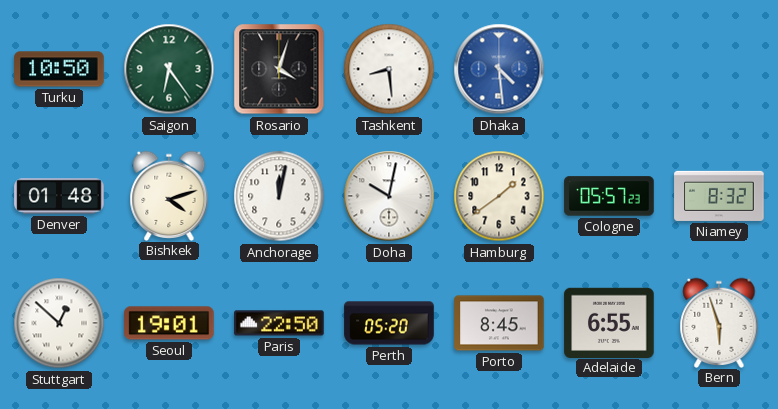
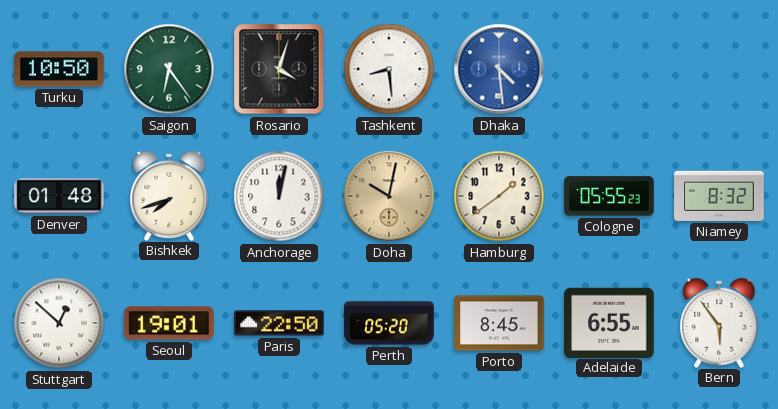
Bishkek: 4:12 -> 7:42
Doha dial: white -> champagne
Cologne: 05:57 -> 05:55
Bern: 5:57 -> 5:54
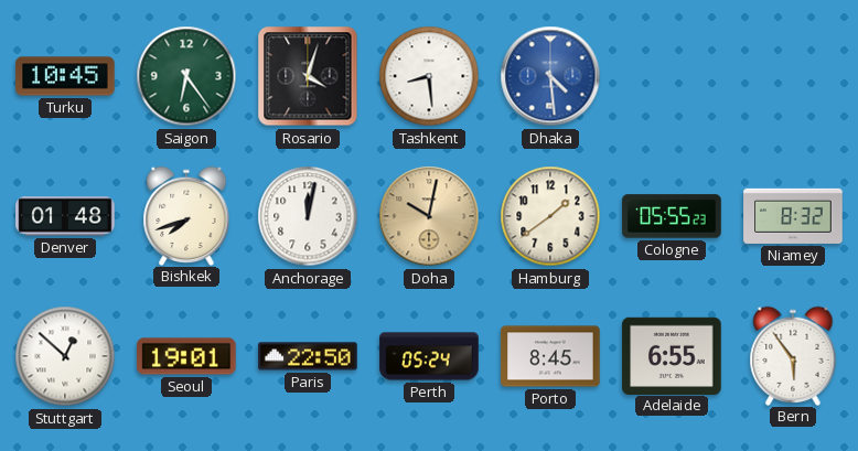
Turku: 10:50 -> 10:45
Perth: 05:20 -> 05:24
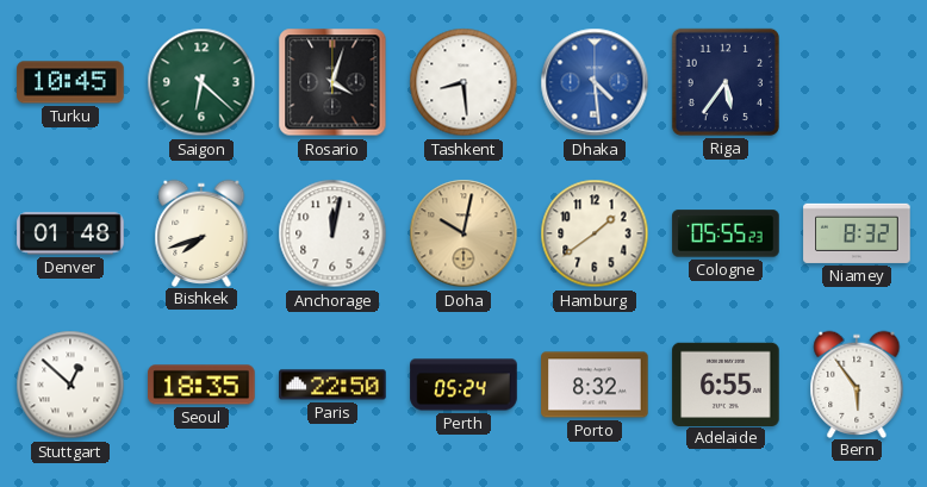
Saigon: 6:24 -> 6:22
Riga: none -> 5:36
Seoul: 19:01 -> 18:35
Porto: 8:45 -> 8:32
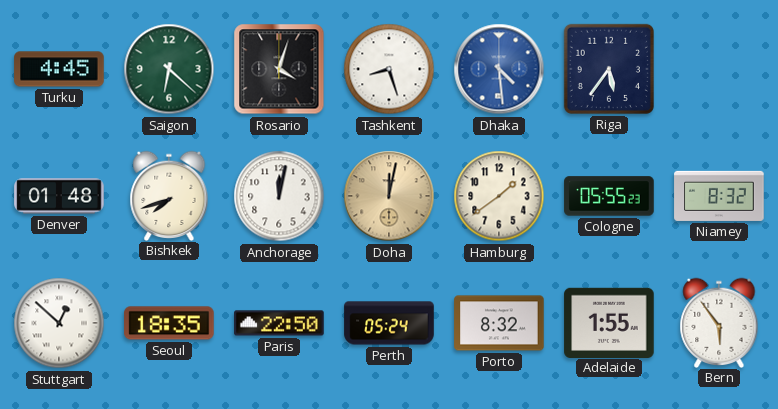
Turku: 10:45 -> 4:45
Tashkent: 8:29 -> 8:27
Doha: 10:02 -> 12:02
Adelaide: 6:55 -> 1:55
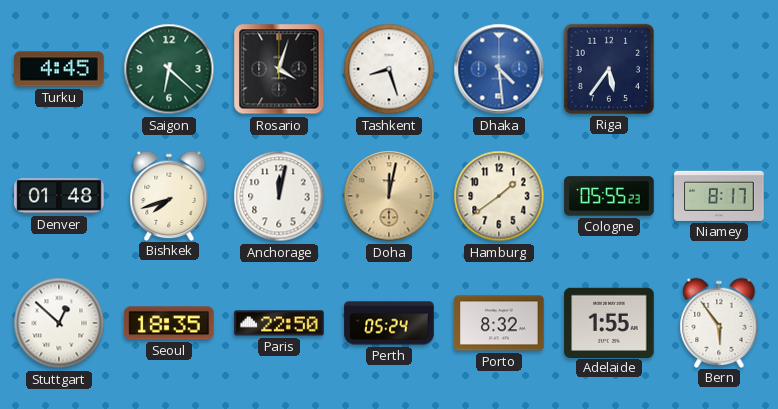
Niamey: 8:32 -> 8:17
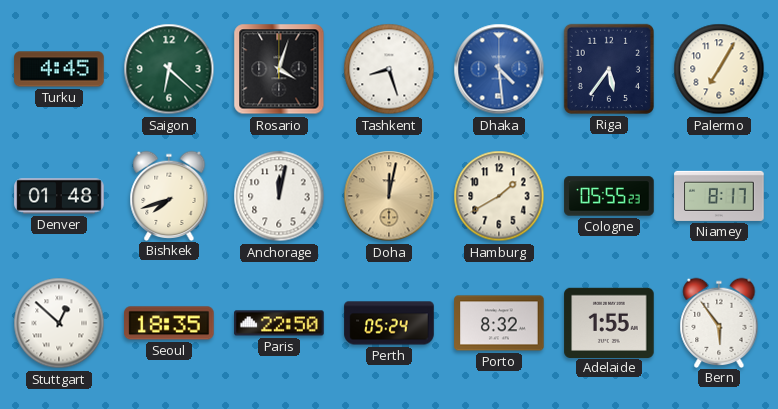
Palermo: none -> 7:05
Hamburg: 1:39 -> 1:40
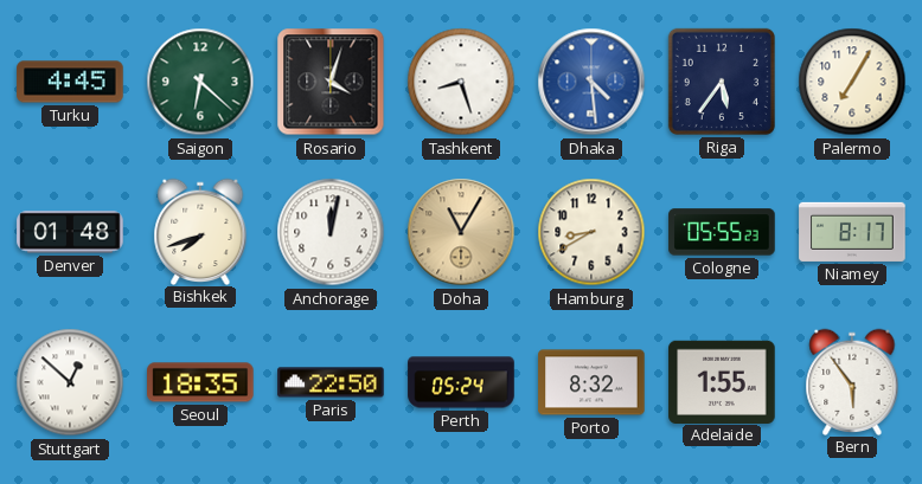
Doha: 12:02 -> 11:05
Hamburg: 1:40 -> 8:40
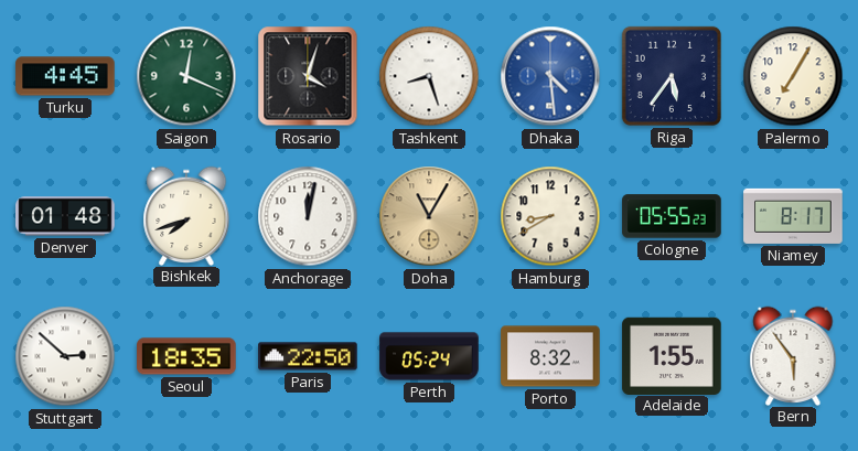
Saigon: 6:22 -> 12:19
Stuttgart: 12:52 -> 2:52
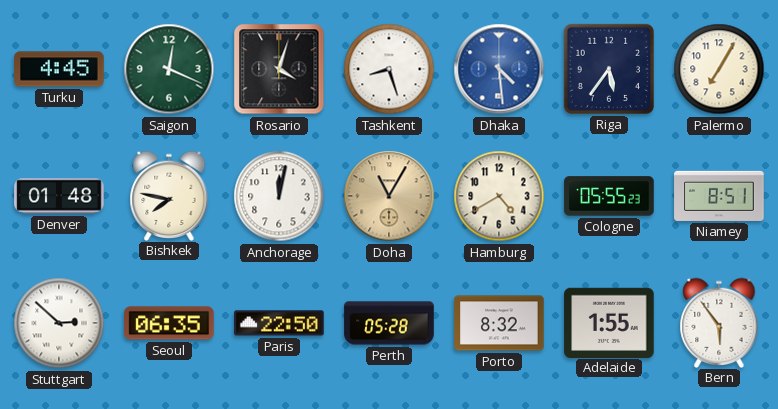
Bishkek: 7:42 -> 7:47
Hamburg: 8:40 -> 4:40
Niamey: 8:17 -> 8:51
Seoul: 18:35 -> 06:35
Perth: 05:24 -> 05:28
